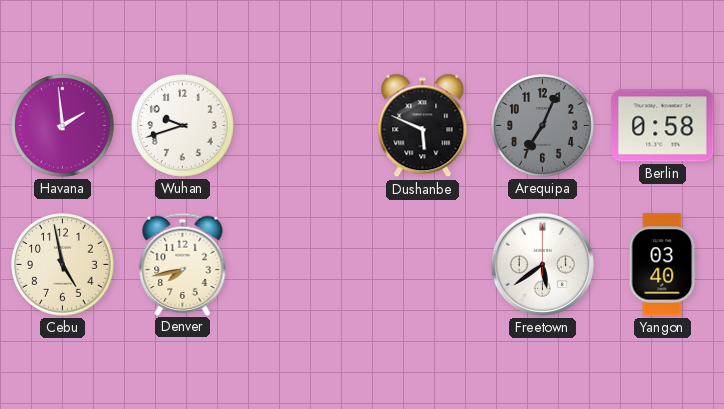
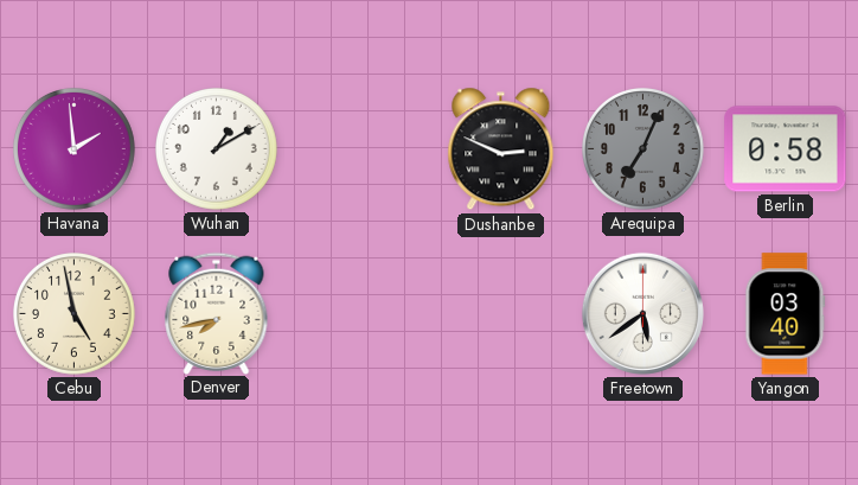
Wuhan: 9:42 -> 1:10
Dushanbe: 5:49 -> 2:49
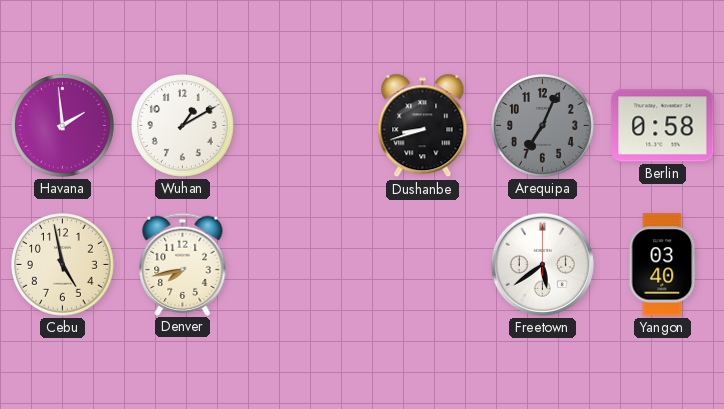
Dushanbe: 2:49 -> 8:42
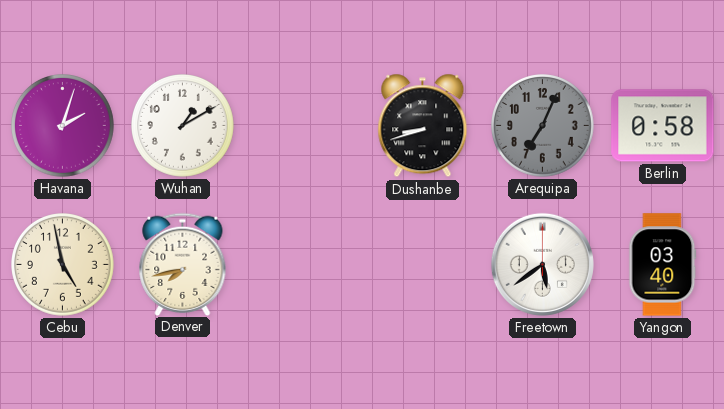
Havana: 1:59 -> 2:03
